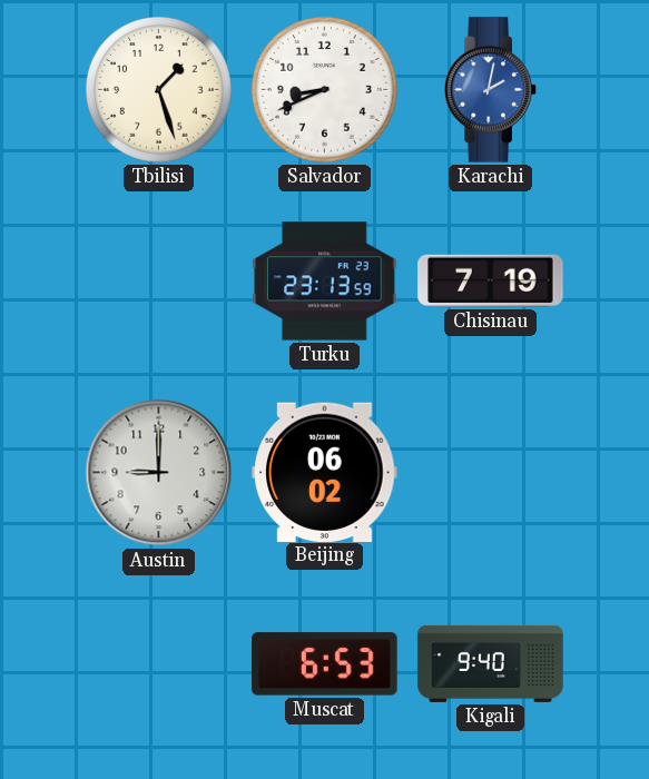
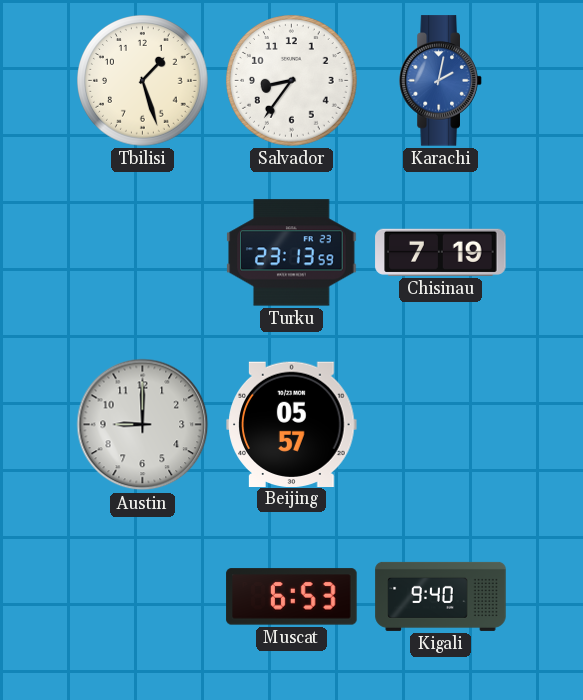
Salvador: 8:41 -> 8:36
Beijing: 06:02 -> 05:57
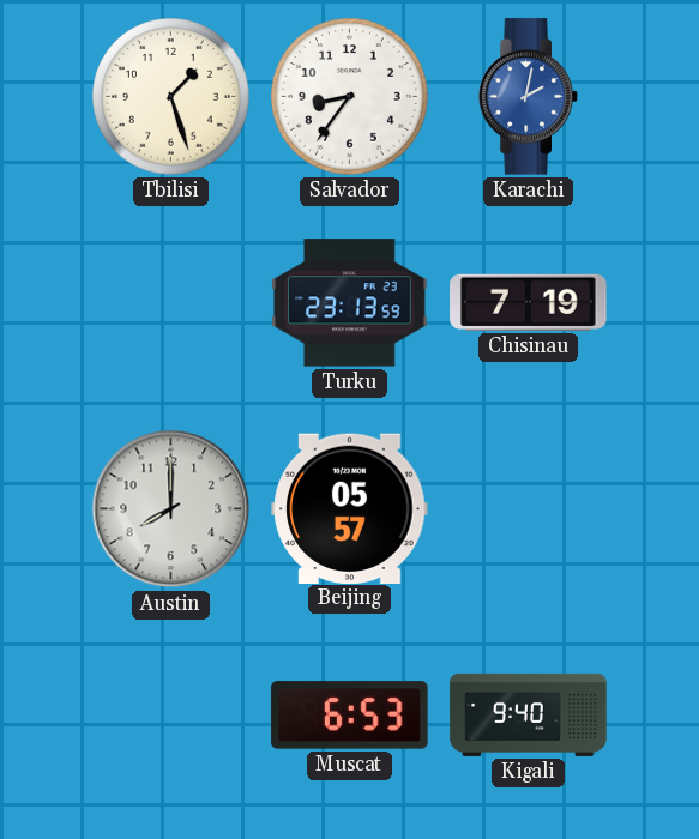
Austin: 9:00 -> 8:00
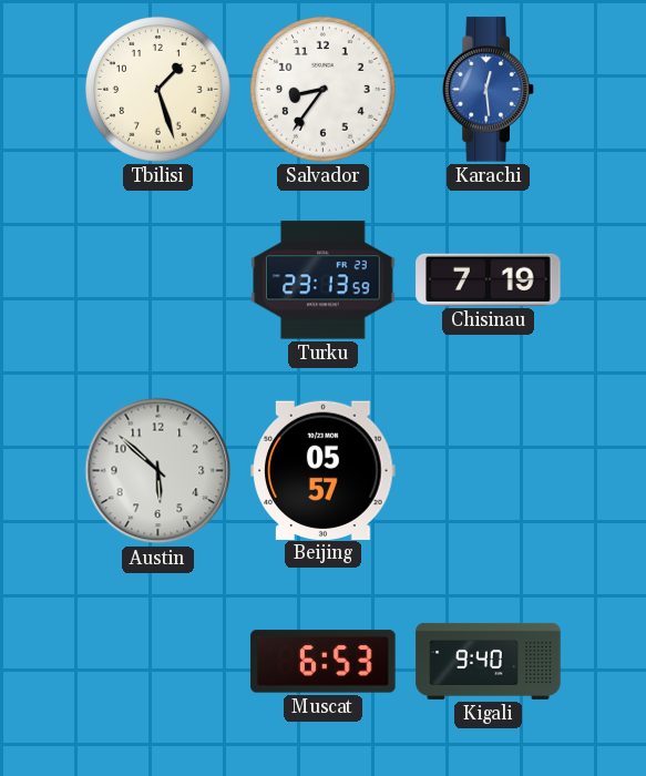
Karachi: 2:02 -> 12:29
Austin: 8:00 -> 5:52
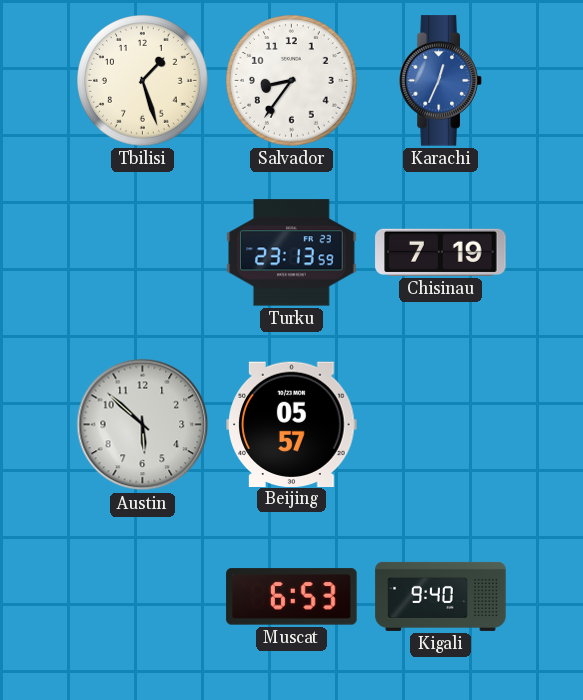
Karachi: 12:29 -> 12:34
